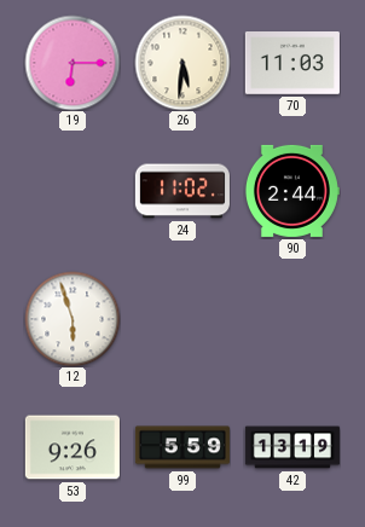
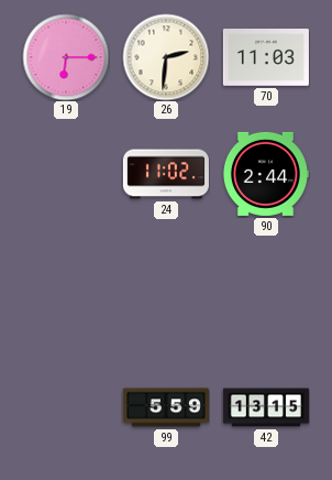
26: 5:31 -> 2:31
12: 5:57 -> none
53: 9:26 -> none
42: 13:19 -> 13:15
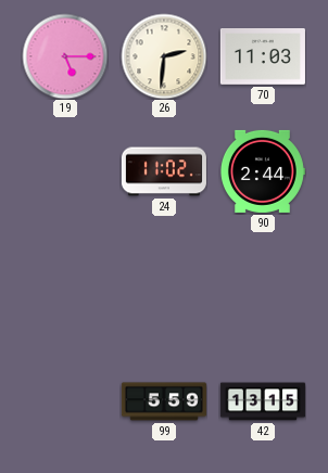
19: 6:15 -> 5:15
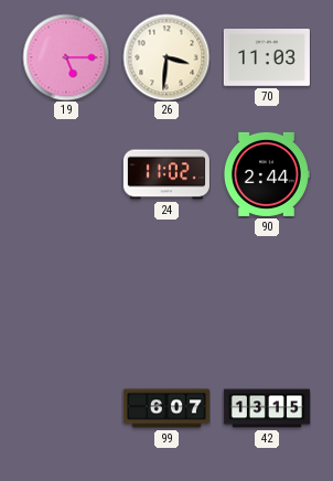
26: 2:31 -> 3:31
99: 5:59 -> 6:07
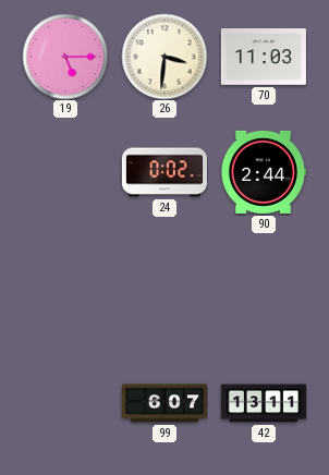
24: 11:02 -> 0:02
42: 13:15 -> 13:11
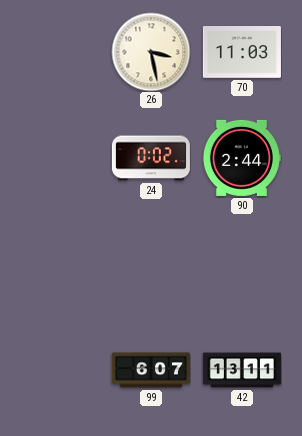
19: 5:15 -> none
26: 3:31 -> 3:28
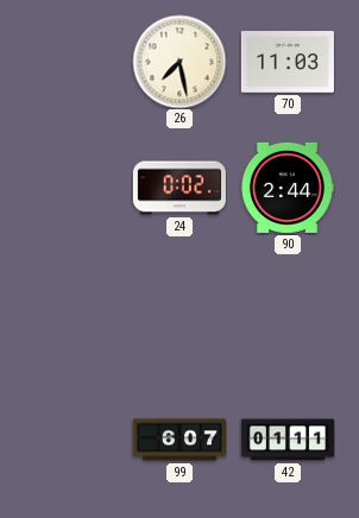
26: 3:28 -> 7:28
42: 13:11 -> 01:11
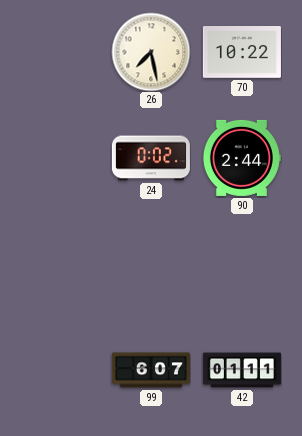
70: 11:03 -> 10:22
